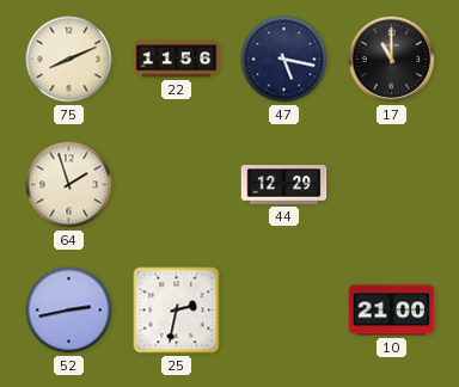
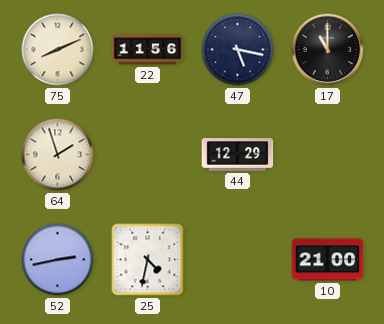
25: 2:32 -> 4:32
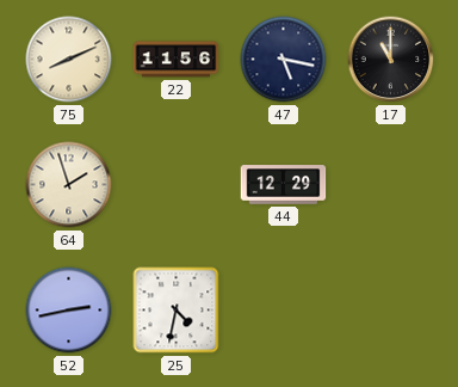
10: 21:00 -> none
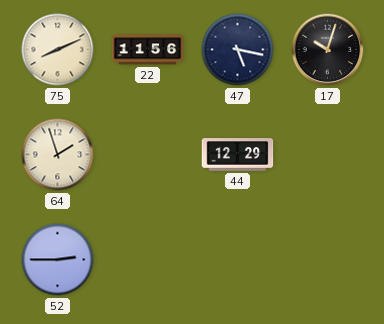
17: 11:00 -> 10:03
52: 2:43 -> 2:45
25: 4:32 -> none
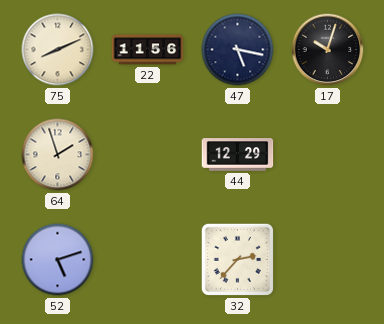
52: 2:45 -> 5:12
32: none -> 2:37
